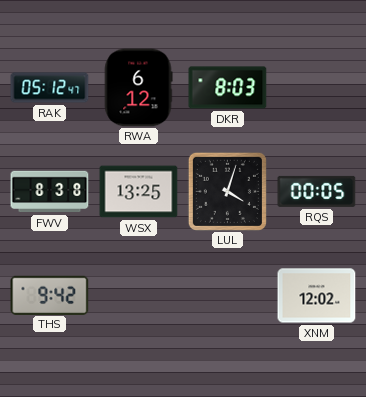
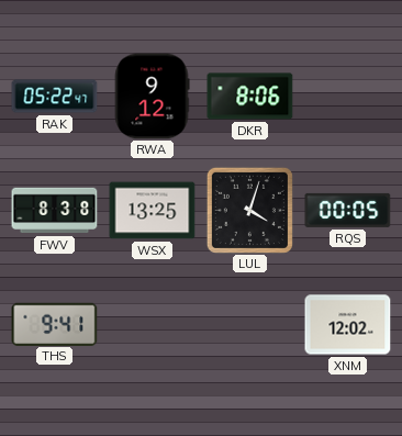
RAK: 05:12 -> 05:22
RWA: 6:12 -> 9:12
DKR: 8:03 -> 8:06
THS: 9:42 -> 9:41
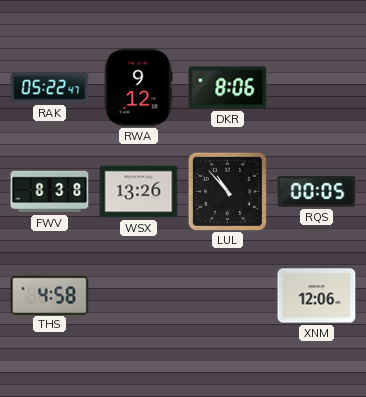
WSX: 13:25 -> 13:26
LUL: 4:03 -> 10:53
THS: 9:41 -> 4:58
XNM: 12:02 -> 12:06
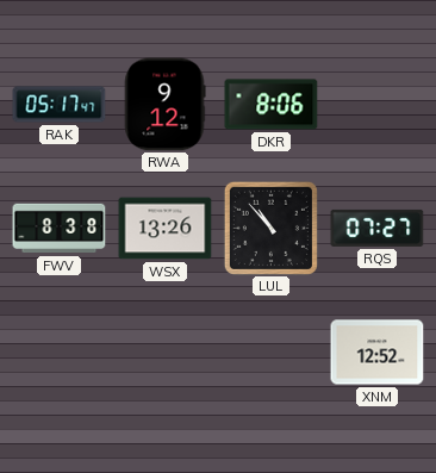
RAK: 05:22 -> 05:17
RQS: 00:05 -> 07:27
THS: 4:58 -> none
XNM: 12:06 -> 12:52
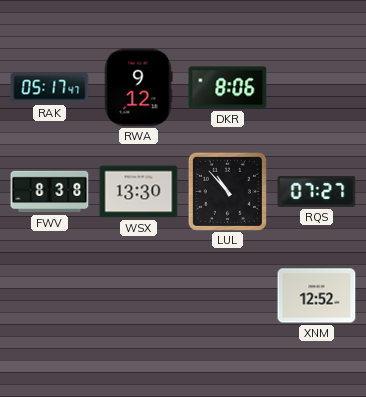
WSX: 13:26 -> 13:30
